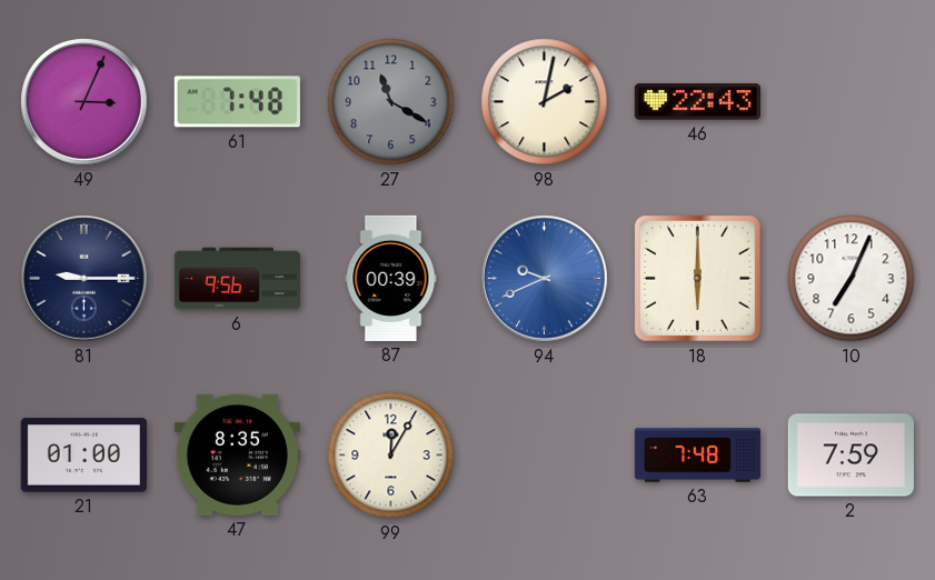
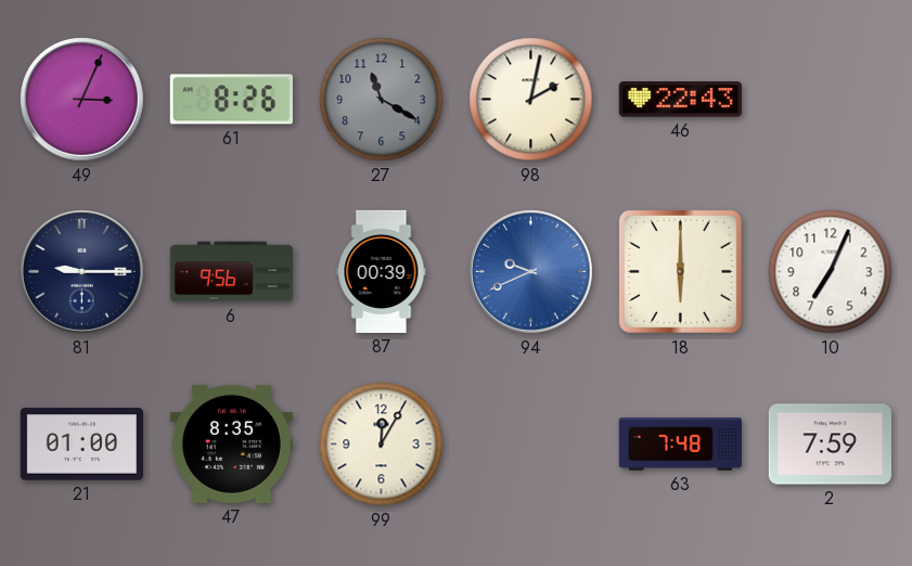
61: 7:48 -> 8:26
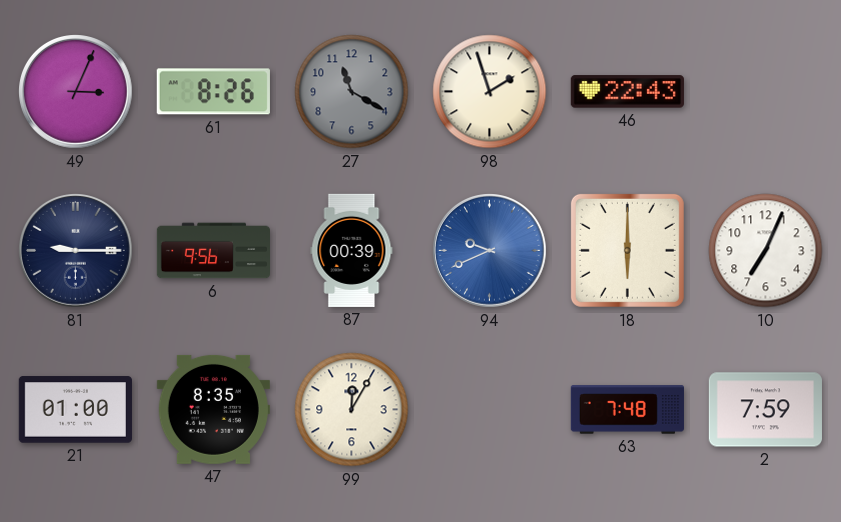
98: 2:02 -> 1:57
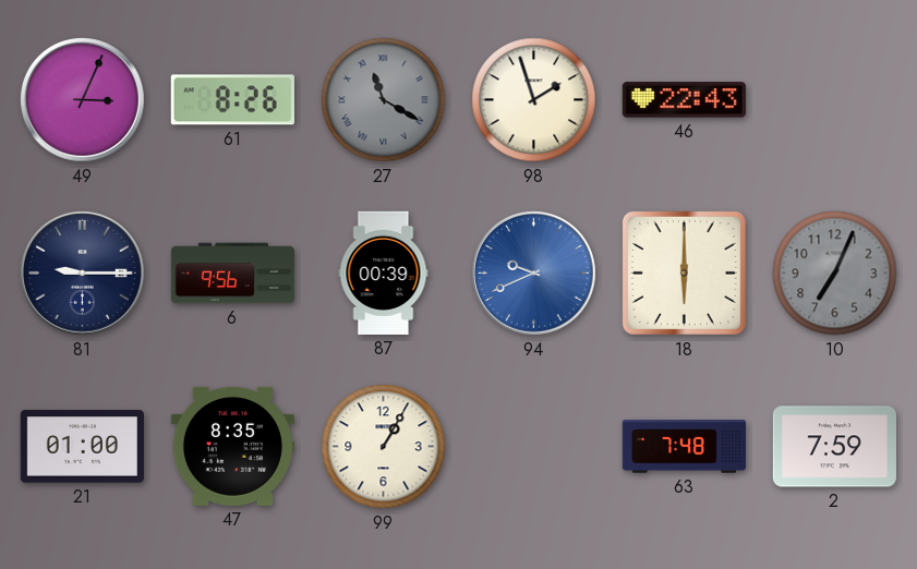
27 numerals: Arabic -> Roman
10 dial: white -> grey
99: 12:05 -> 1:05
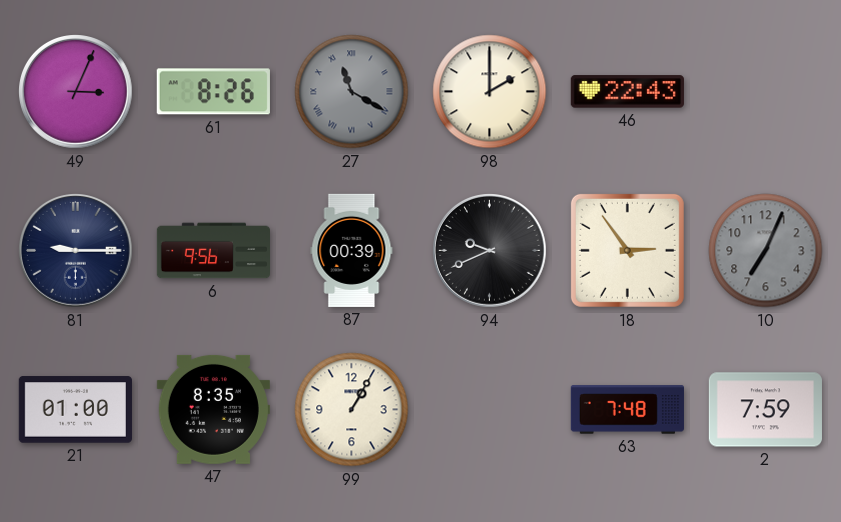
98: 1:57 -> 2:00
94 dial: blue -> black
18: 6:00 -> 2:54
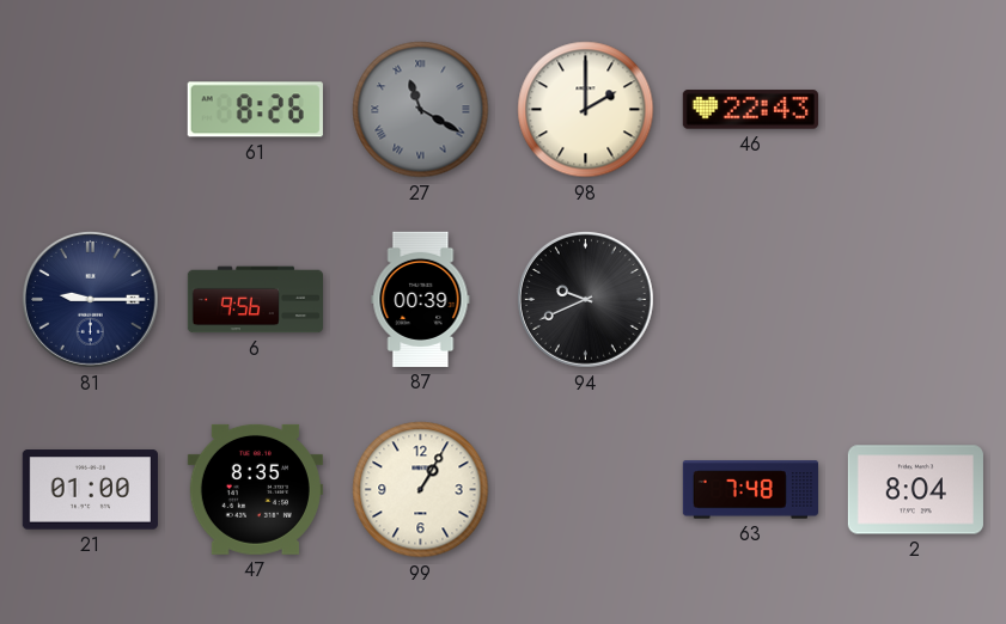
49: 3:04 -> none
18: 2:54 -> none
10: 7:04 -> none
2: 7:59 -> 8:04
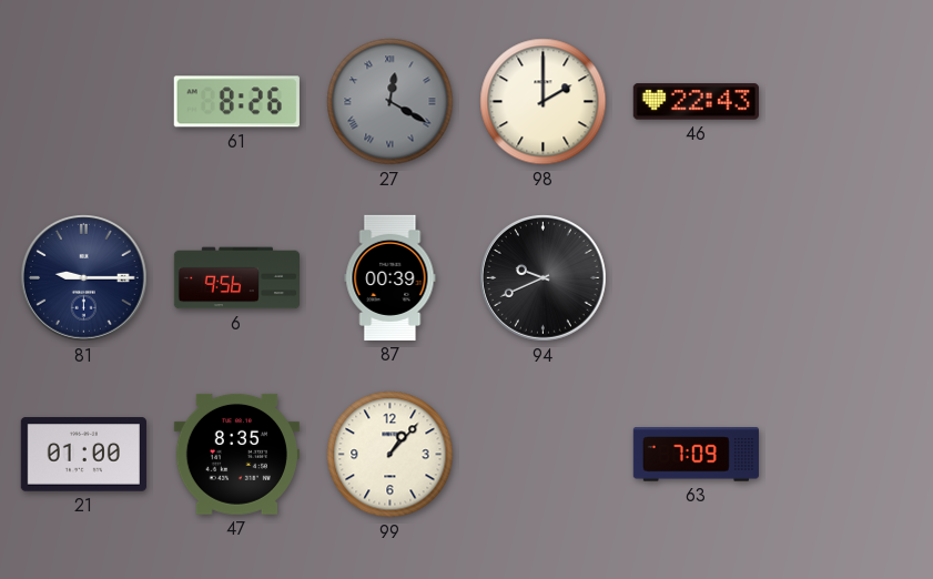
27: 11:20 -> 12:20
99: 1:05 -> 1:07
63: 7:48 -> 7:09
2: 8:04 -> none
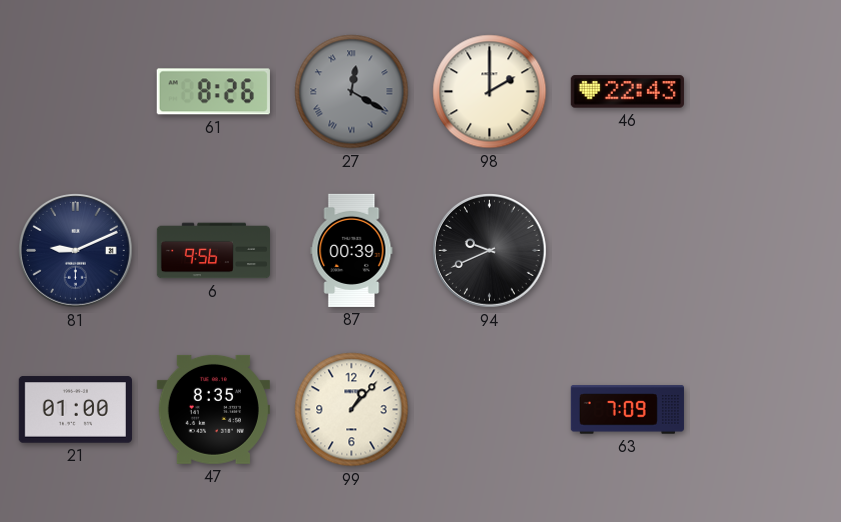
81: 9:15 -> 9:11
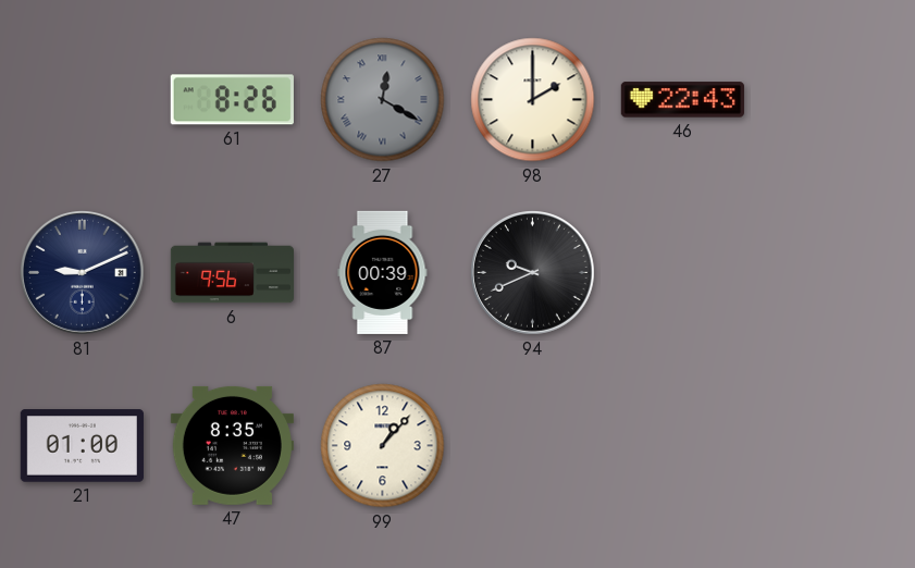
63: 7:09 -> none
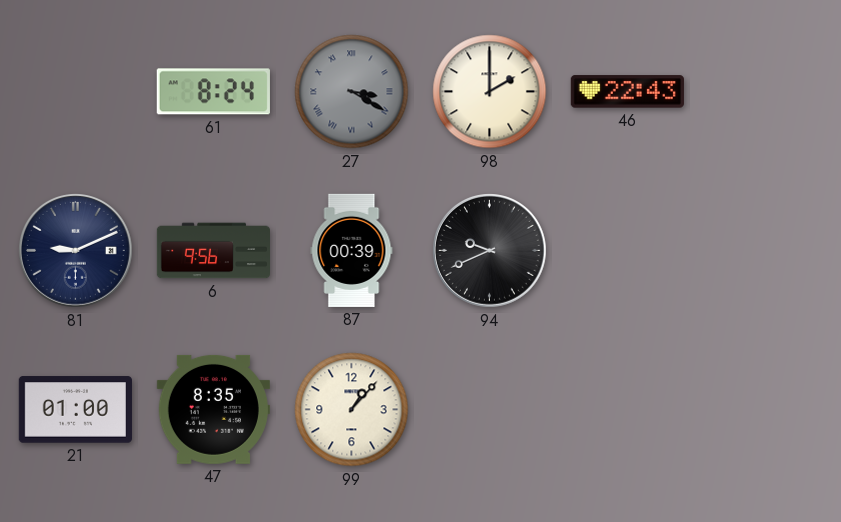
61: 8:26 -> 8:24
27: 12:20 -> 3:20
